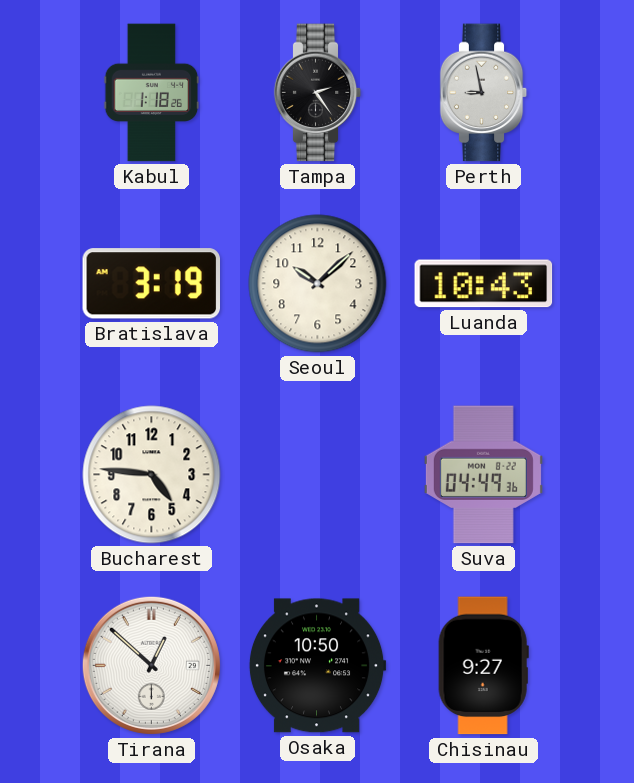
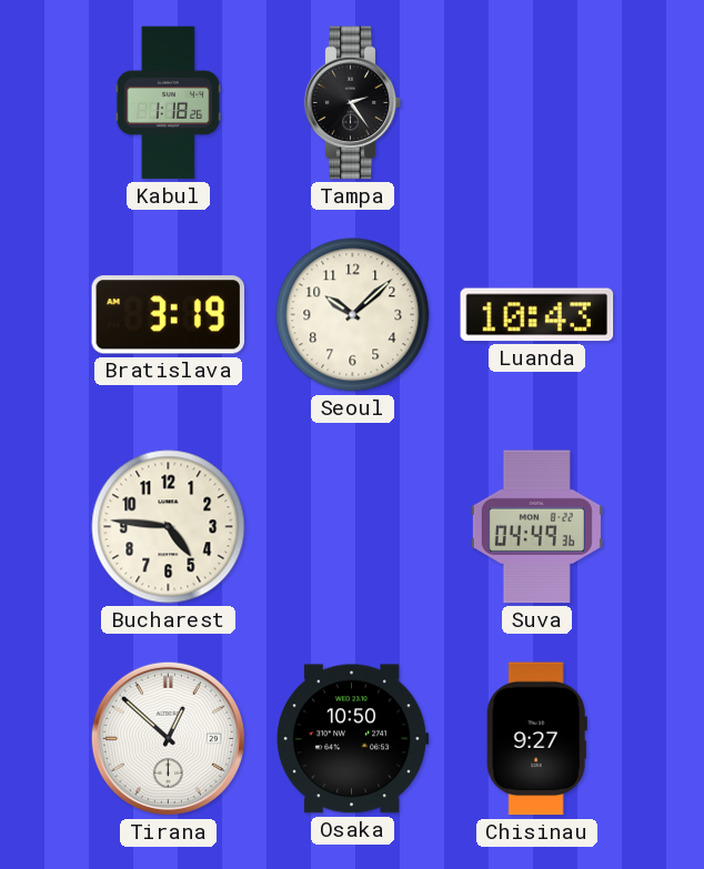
Perth: 8:58 -> none
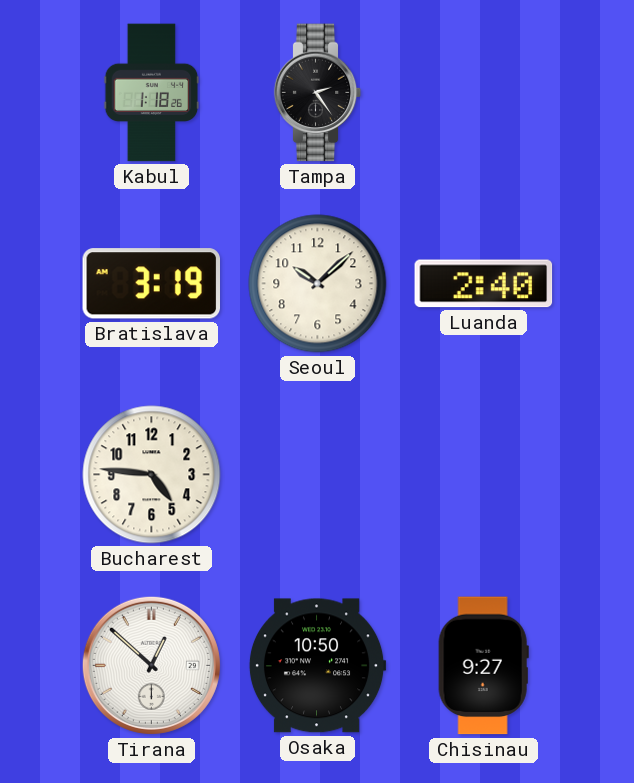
Luanda: 10:43 -> 2:40
Suva: 04:49 -> none
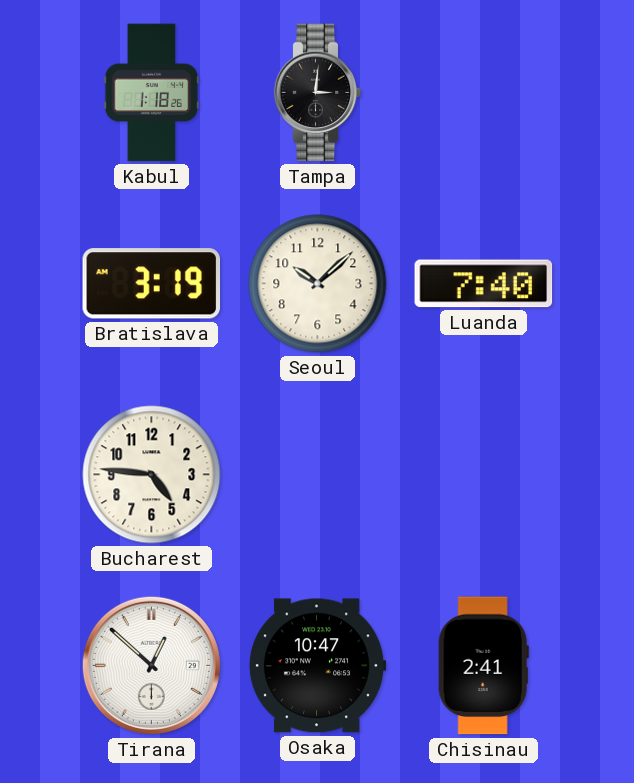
Tampa: 2:24 -> 3:01
Luanda: 2:40 -> 7:40
Osaka: 10:50 -> 10:47
Chisinau: 9:27 -> 2:41
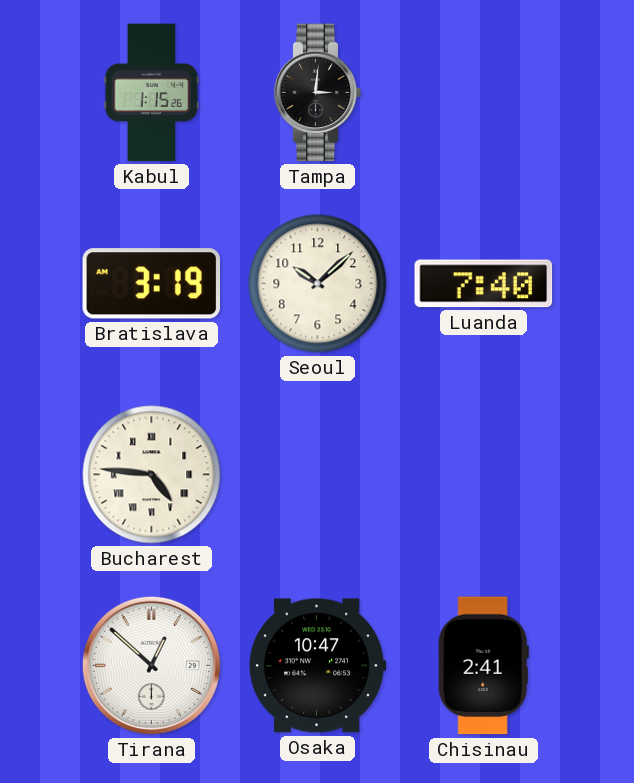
Kabul: 1:18 -> 1:15
Bucharest numerals: Arabic -> Roman
